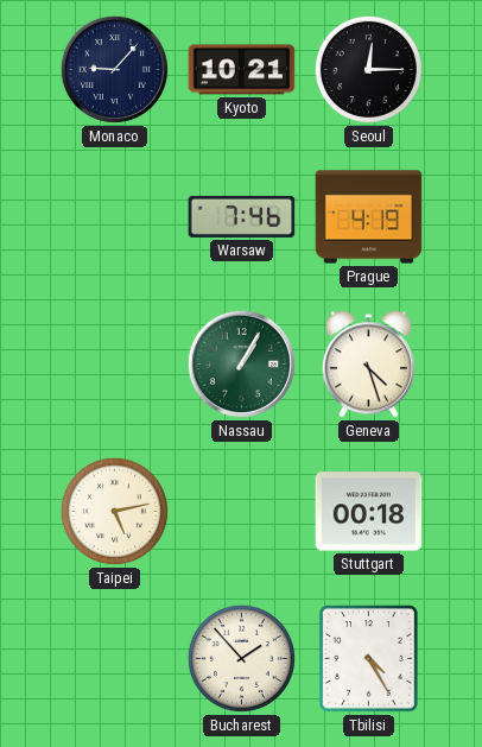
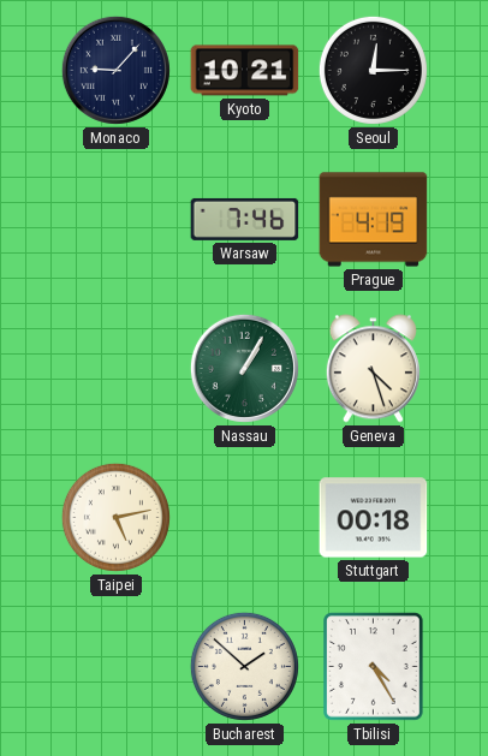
Bucharest: 1:53 -> 1:52
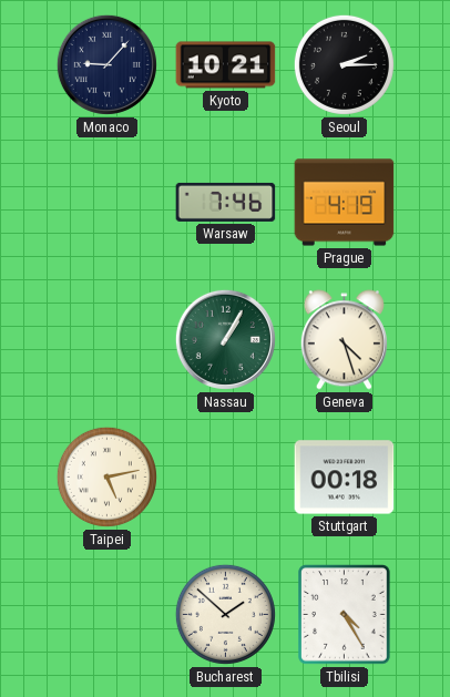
Seoul: 12:15 -> 2:15
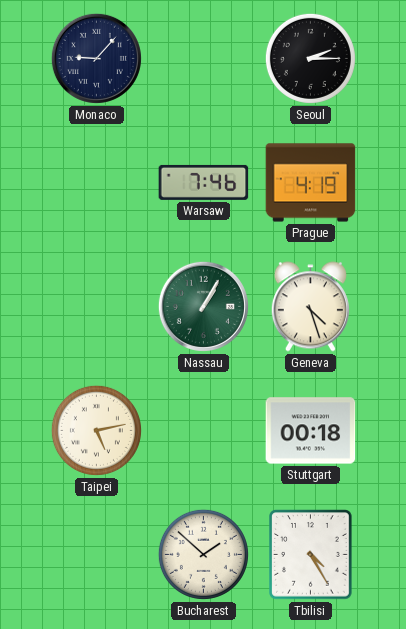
Kyoto: 10:21 -> none
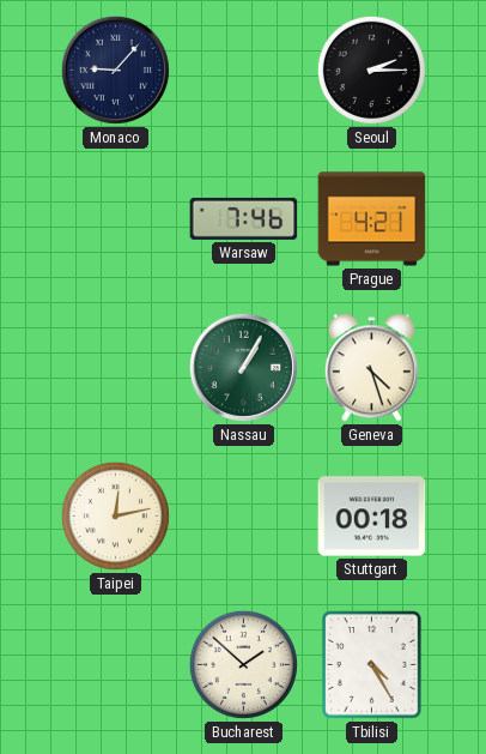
Prague: 4:19 -> 4:21
Taipei: 5:13 -> 12:13
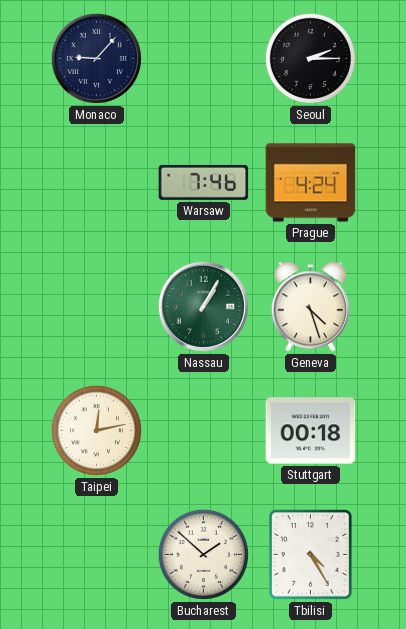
Prague: 4:21 -> 4:24
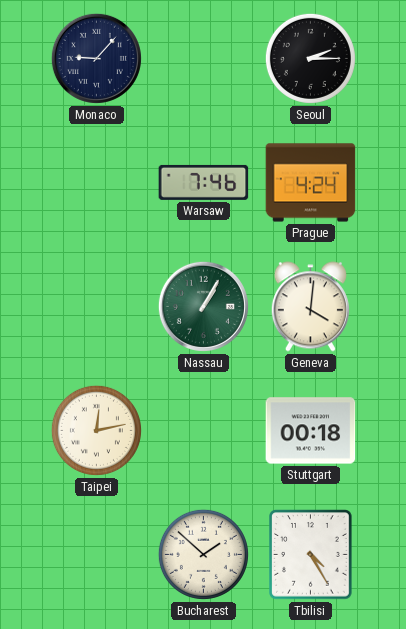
Geneva: 4:27 -> 4:01
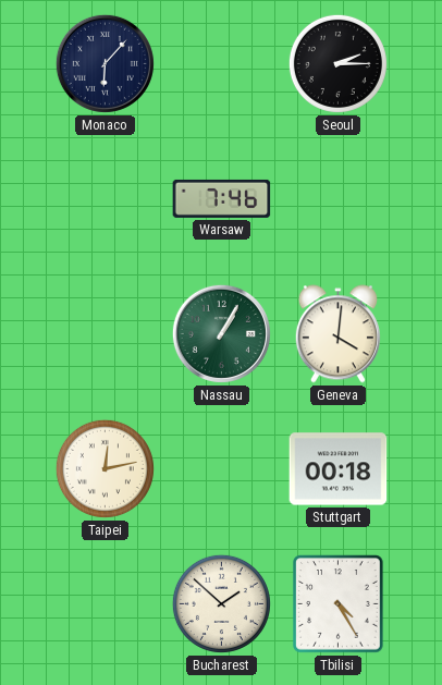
Monaco: 9:07 -> 6:07
Prague: 4:24 -> none
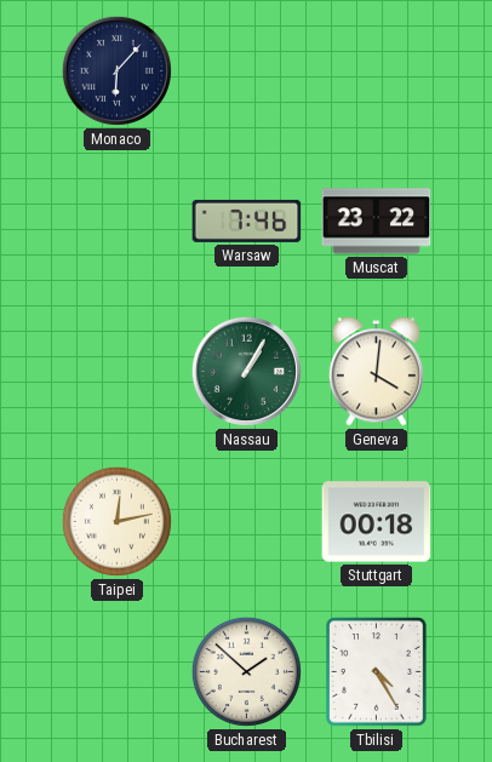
Seoul: 2:15 -> none
Muscat: none -> 23:22
